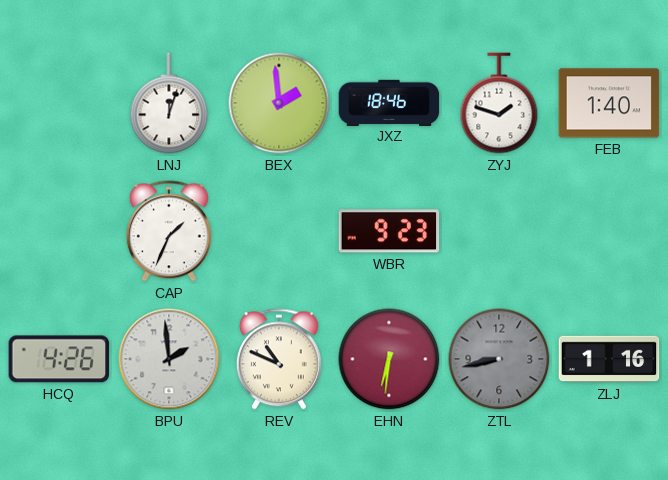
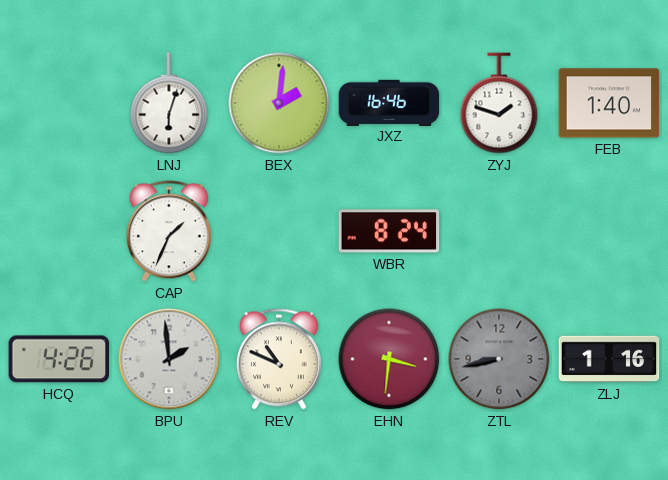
LNJ: 12:03 -> 6:03
BEX: 1:59 -> 2:01
JXZ: 18:46 -> 16:46
WBR: 9:23 -> 8:24
EHN: 6:31 -> 3:31
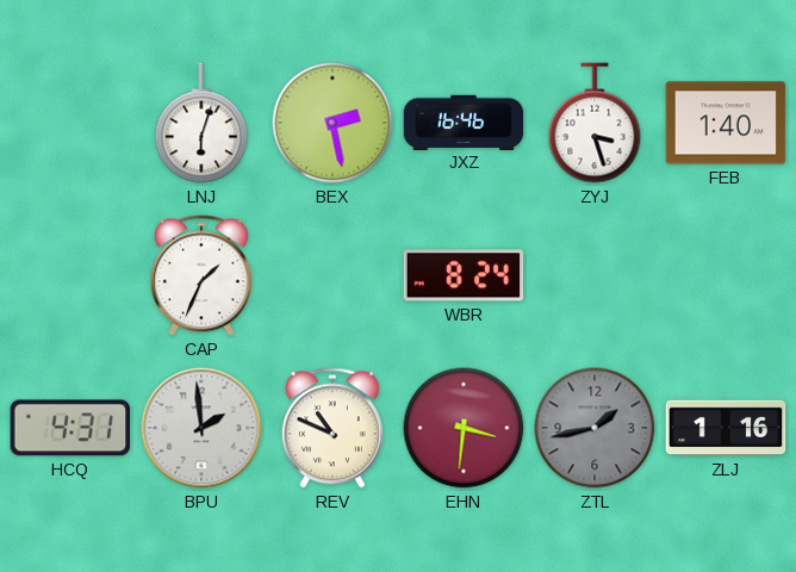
BEX: 2:01 -> 2:28
ZYJ: 1:48 -> 3:27
HCQ: 4:26 -> 4:31
ZTL: 8:43 -> 1:43
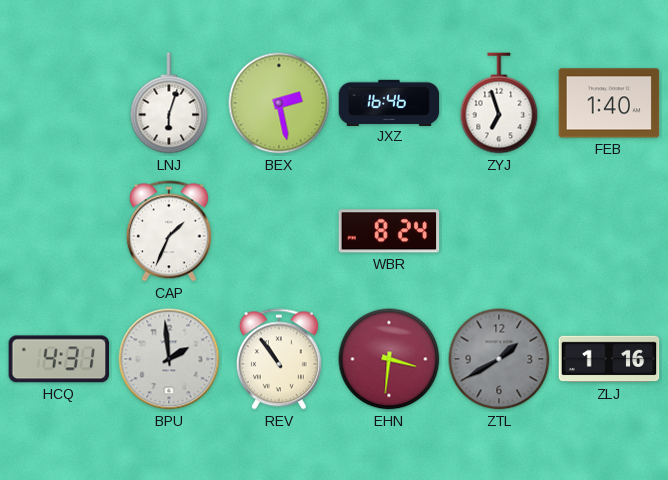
ZYJ: 3:27 -> 6:57
REV: 10:49 -> 10:54
ZTL: 1:43 -> 1:40
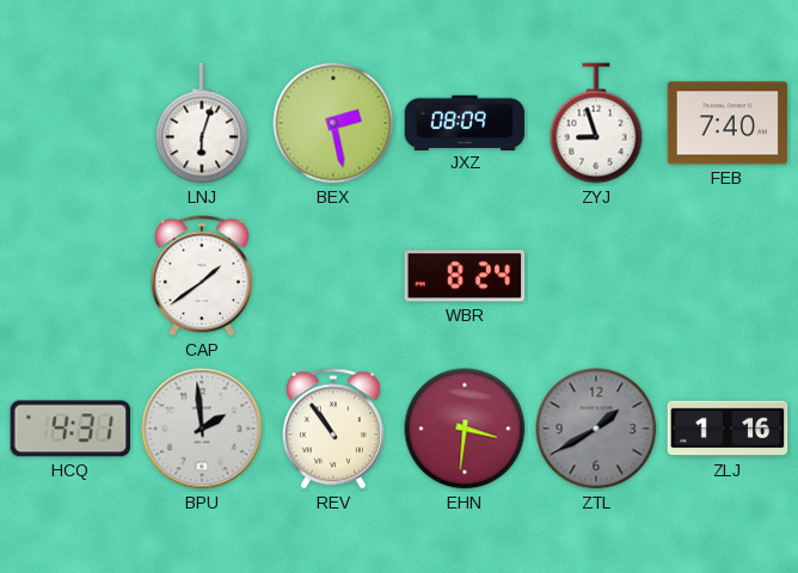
JXZ: 16:46 -> 08:09
ZYJ: 6:57 -> 8:57
FEB: 1:40 -> 7:40
CAP: 1:34 -> 1:39
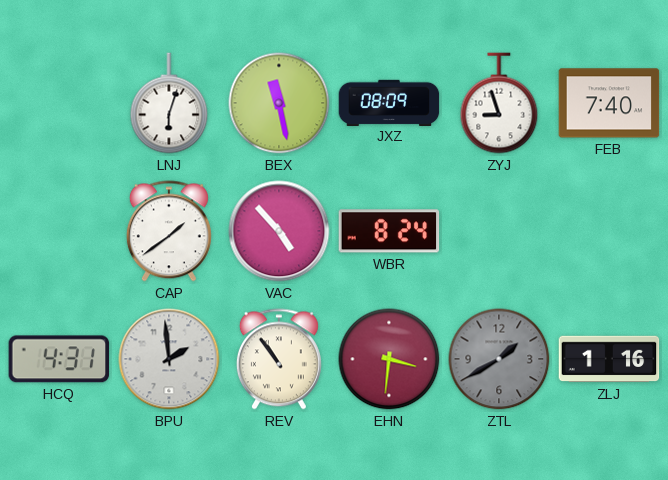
BEX: 2:28 -> 11:28
VAC: none -> 4:53
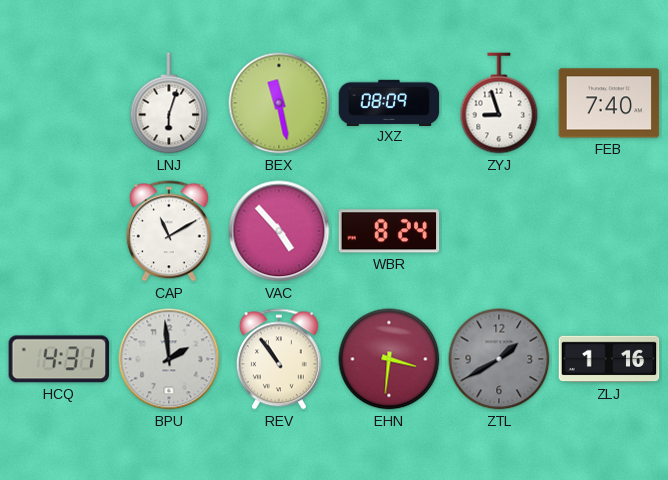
CAP: 1:39 -> 11:10
